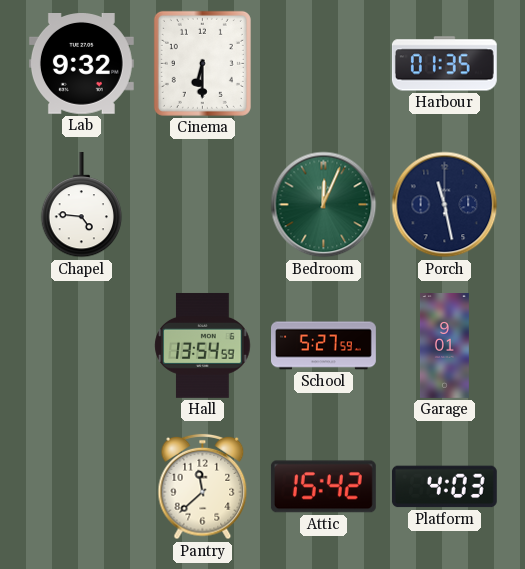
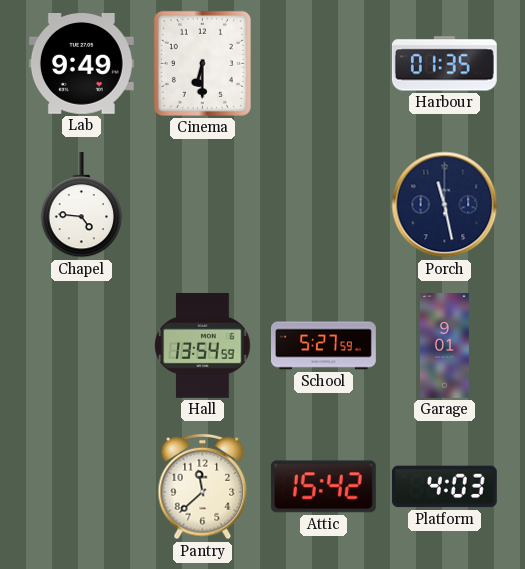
Lab: 9:32 -> 9:49
Bedroom: 12:04 -> none
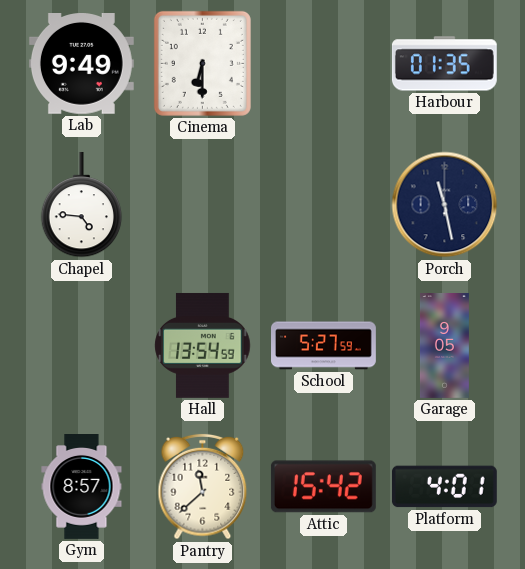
Garage: 9:01 -> 9:05
Gym: none -> 8:57
Platform: 4:03 -> 4:01
